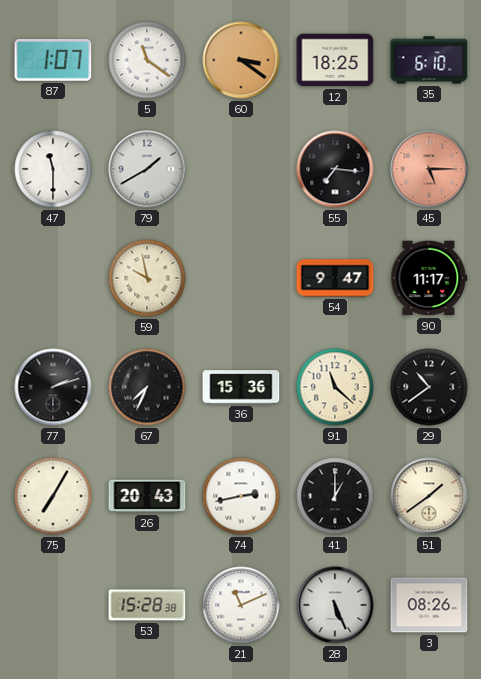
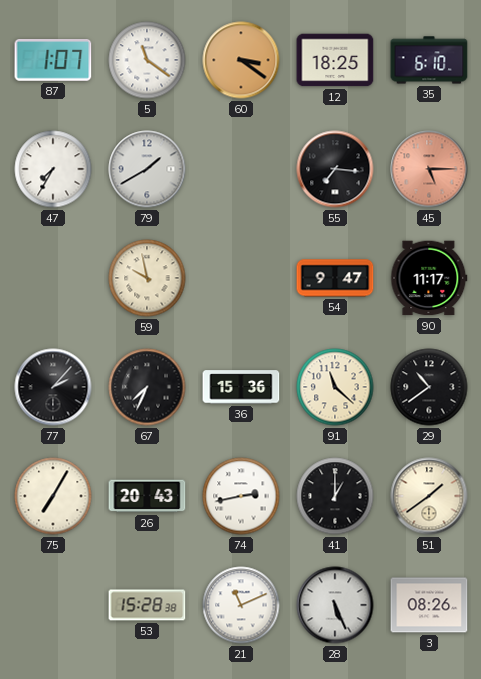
47: 11:30 -> 7:35
77: 2:12 -> 2:07
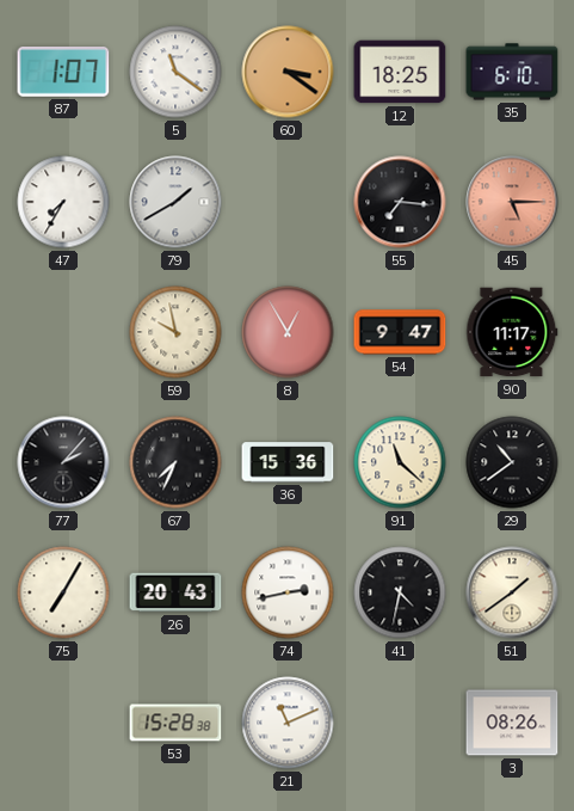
8: none -> 12:55
41: 1:00 -> 4:32
28: 5:26 -> none
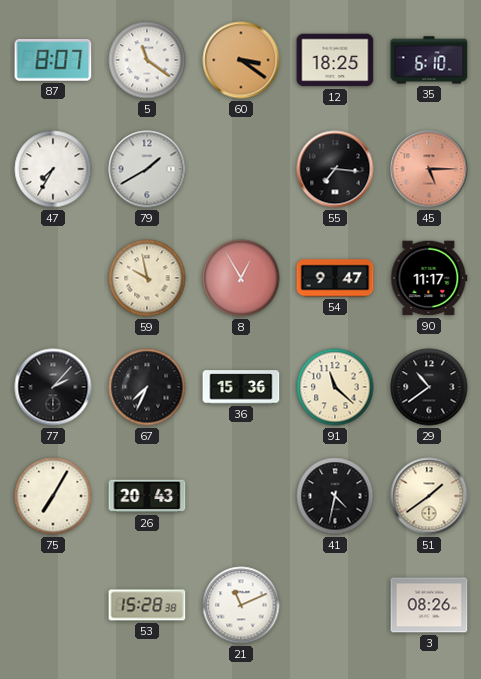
87: 1:07 -> 8:07
74: 2:43 -> none
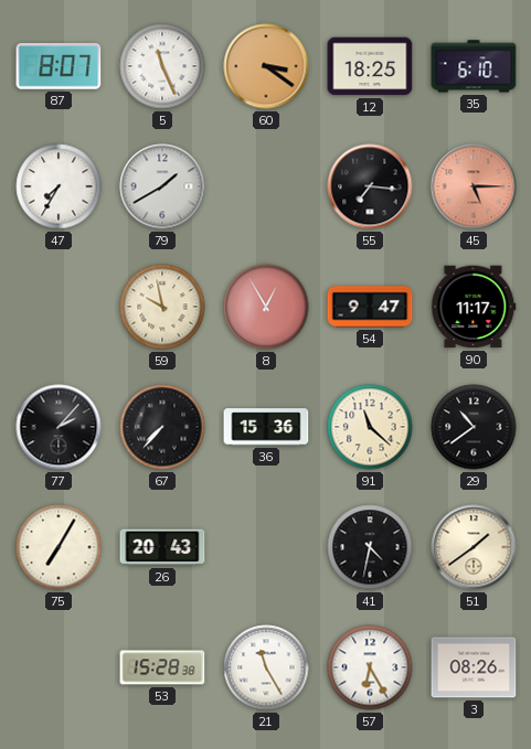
5: 11:21 -> 11:26
67: 7:34 -> 7:37
21: 11:11 -> 11:25
57: none -> 6:25
